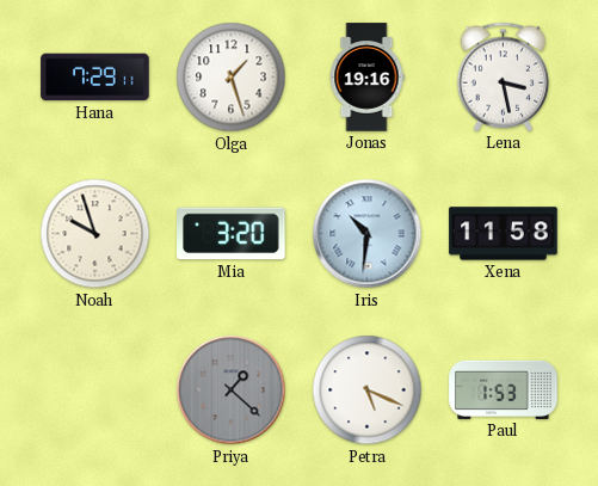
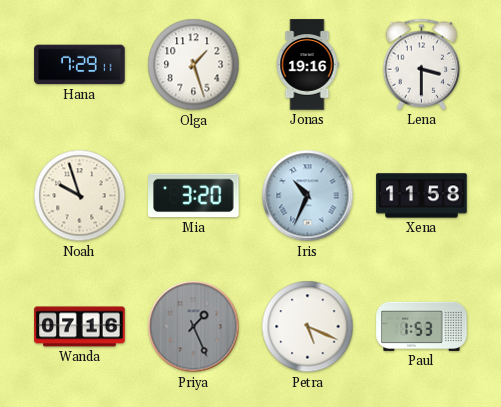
Lena: 3:28 -> 3:30
Iris: 10:31 -> 10:34
Wanda: none -> 07:16
Priya: 1:22 -> 1:26
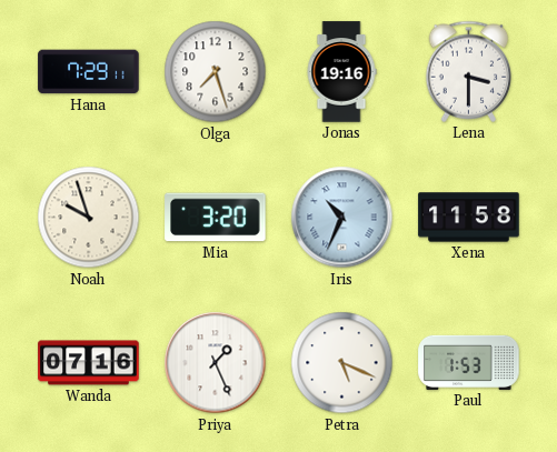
Olga: 1:27 -> 7:27
Priya dial: grey -> white
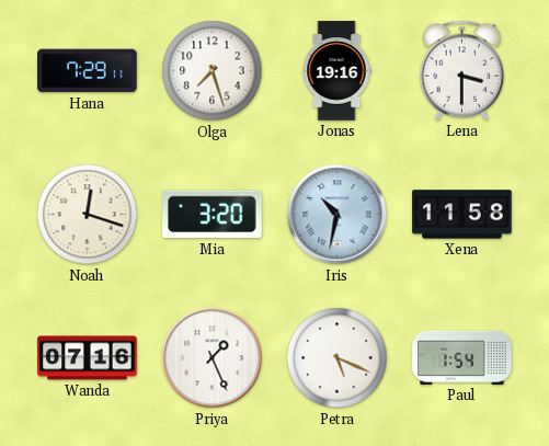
Noah: 9:57 -> 12:18
Iris: 10:34 -> 10:32
Paul: 1:53 -> 1:54
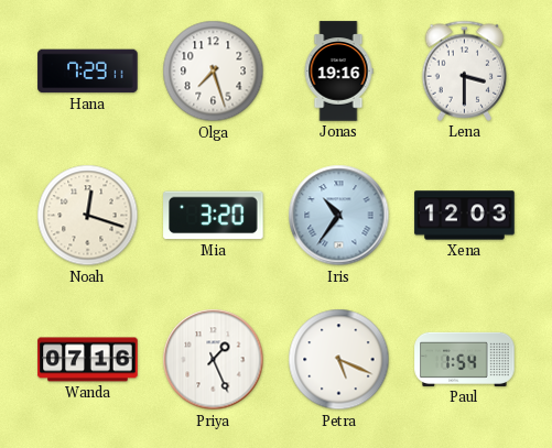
Iris: 10:32 -> 10:36
Xena: 11:58 -> 12:03
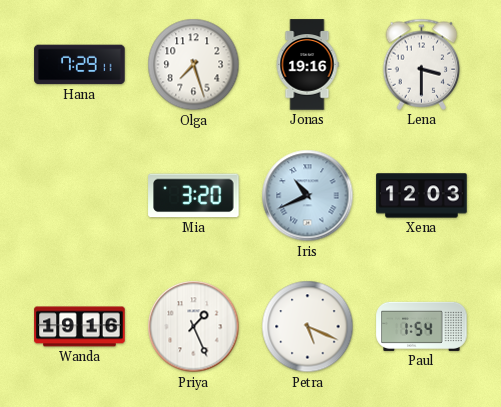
Noah: 12:18 -> none
Iris: 10:36 -> 10:41
Wanda: 07:16 -> 19:16
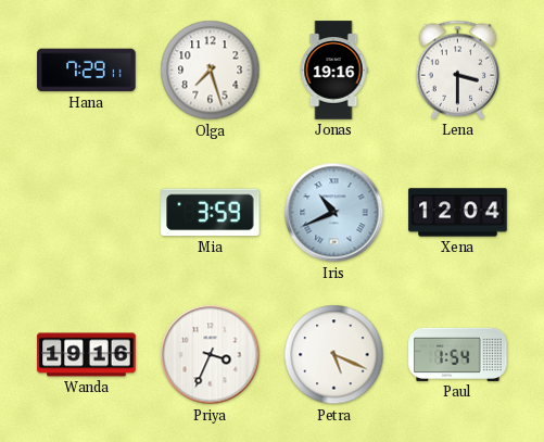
Mia: 3:20 -> 3:59
Xena: 12:03 -> 12:04
Priya: 1:26 -> 3:34
